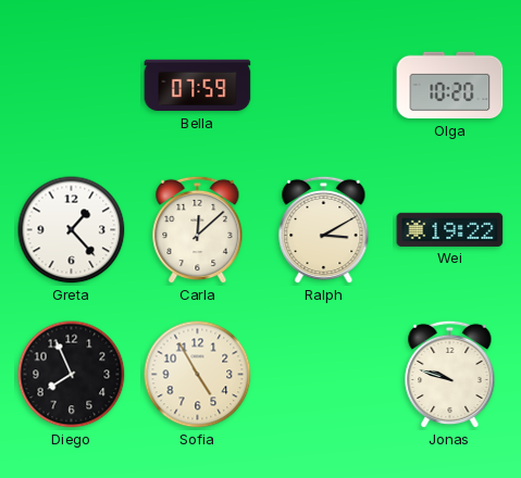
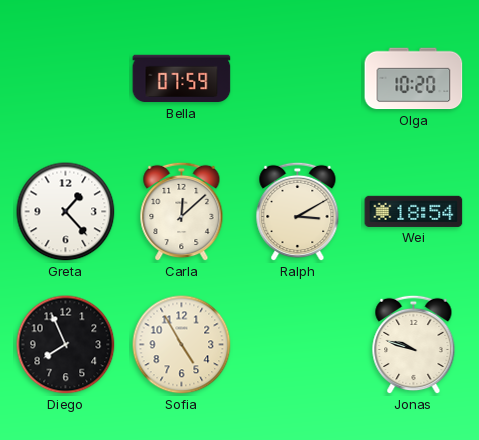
Wei: 19:22 -> 18:54
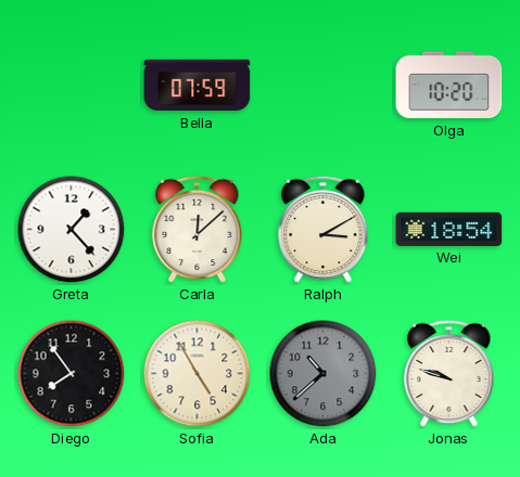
Diego: 7:56 -> 7:54
Ada: none -> 10:38
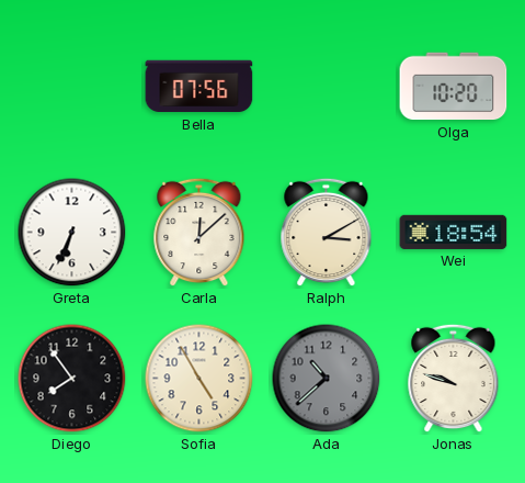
Bella: 07:59 -> 07:56
Greta: 1:23 -> 6:34
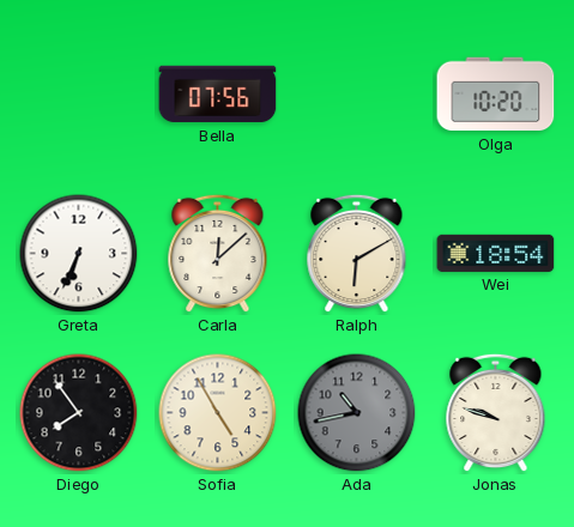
Ralph: 3:10 -> 6:10
Ada: 10:38 -> 10:43
